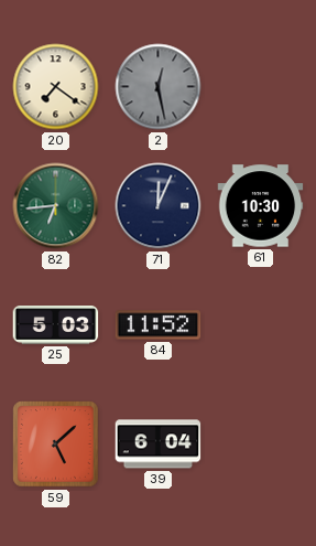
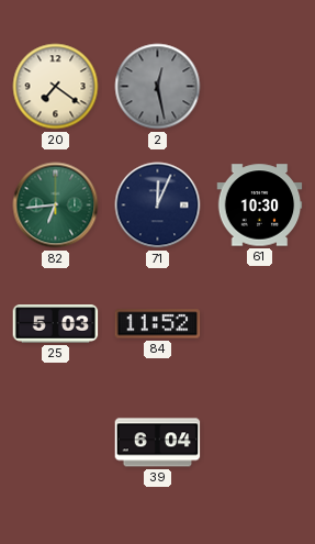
59: 5:08 -> none
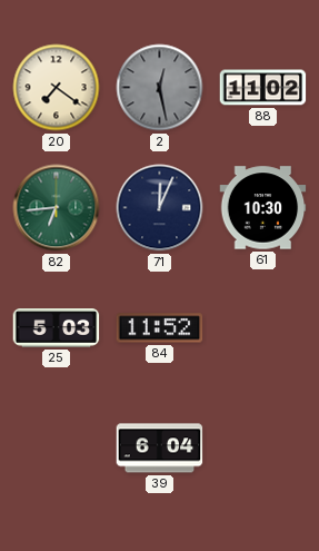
88: none -> 11:02
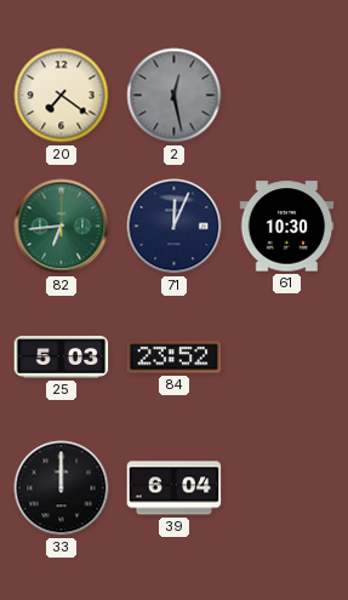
88: 11:02 -> none
84: 11:52 -> 23:52
33: none -> 12:00
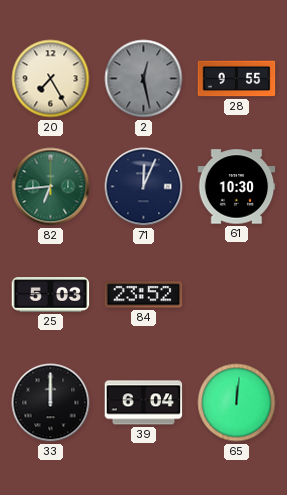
20: 7:21 -> 7:25
28: none -> 9:55
65: none -> 12:01
